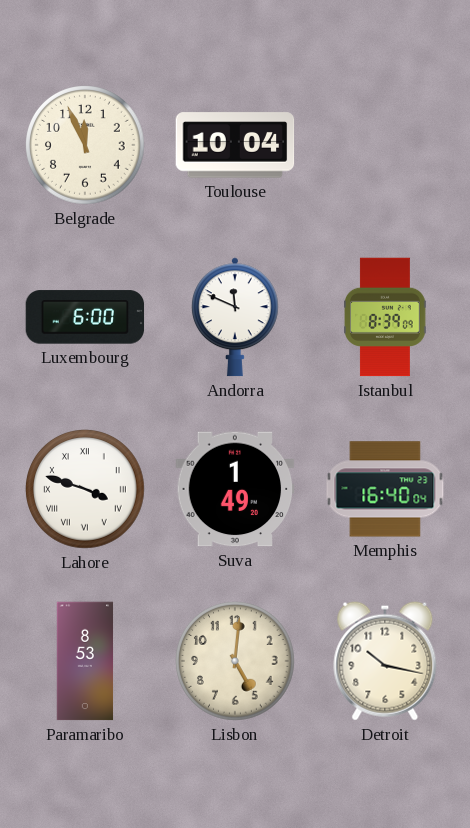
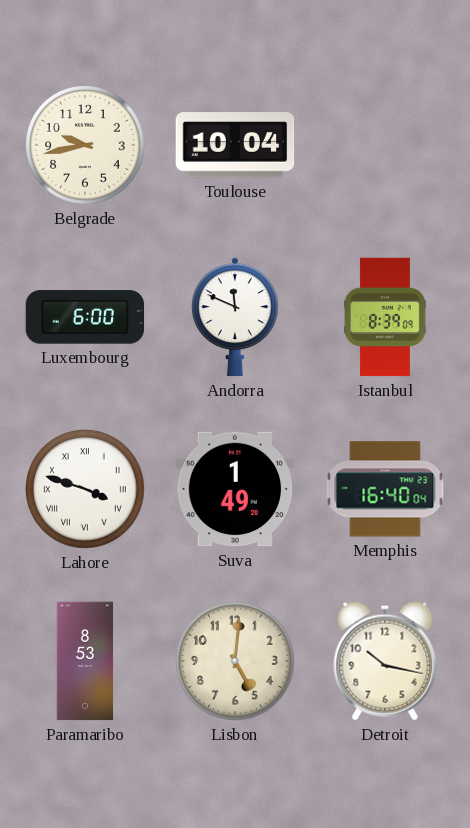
Belgrade: 11:56 -> 9:43
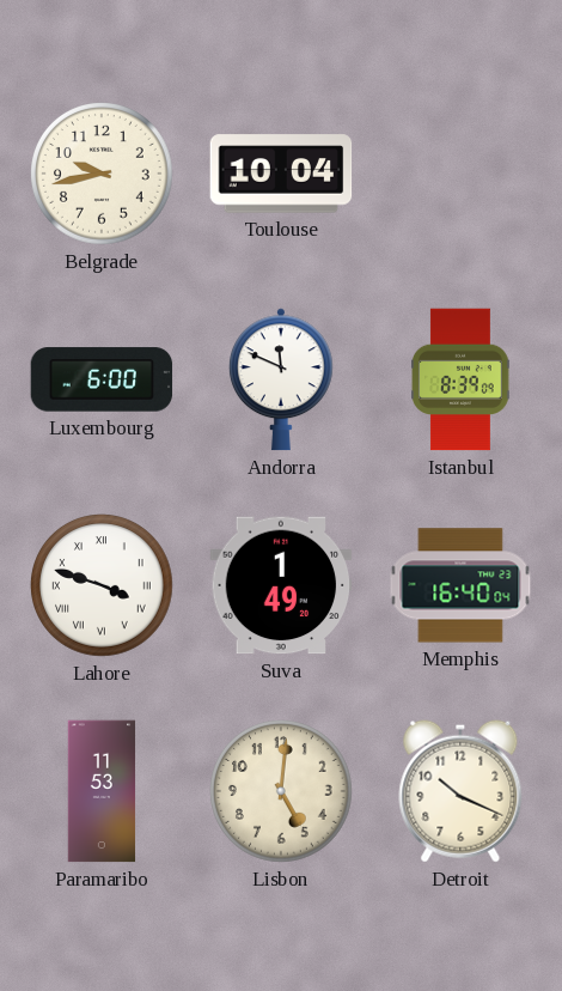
Paramaribo: 8:53 -> 11:53
Detroit: 10:17 -> 10:19
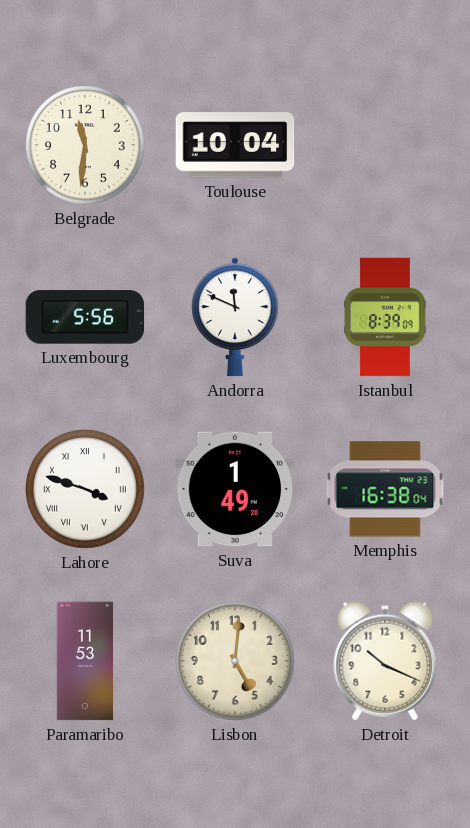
Belgrade: 9:43 -> 11:31
Luxembourg: 6:00 -> 5:56
Memphis: 16:40 -> 16:38
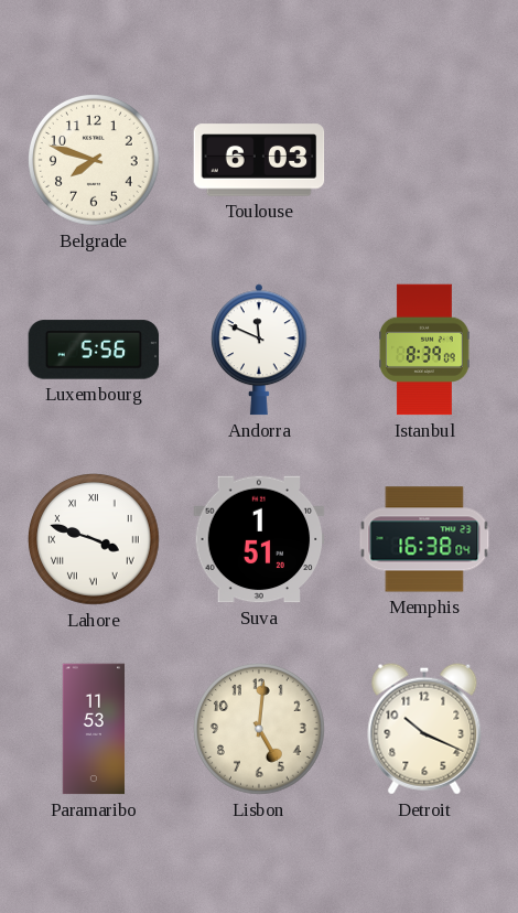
Belgrade: 11:31 -> 7:48
Toulouse: 10:04 -> 6:03
Suva: 1:49 -> 1:51
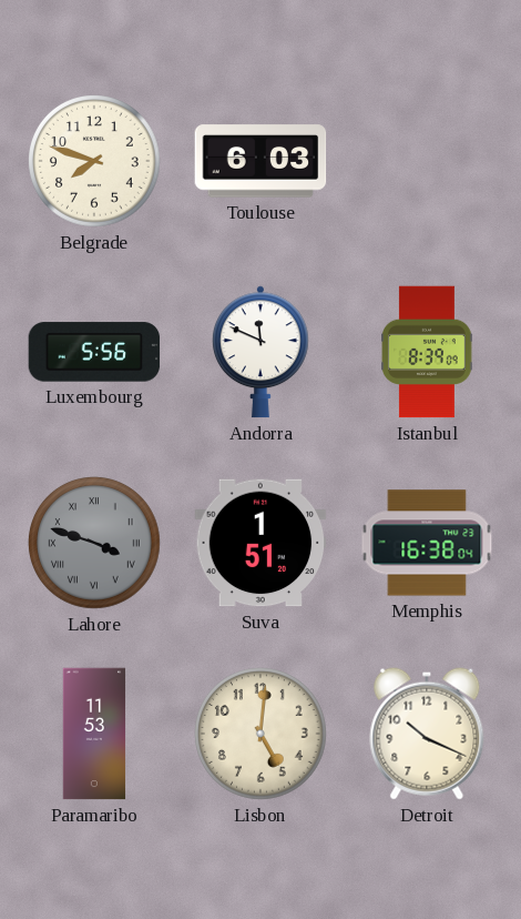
Lahore dial: white -> grey
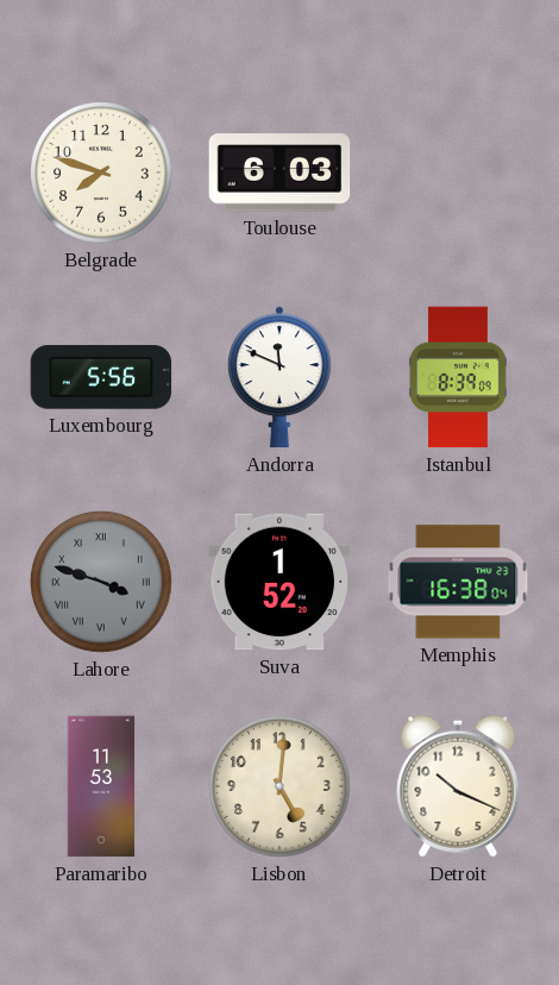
Suva: 1:51 -> 1:52
